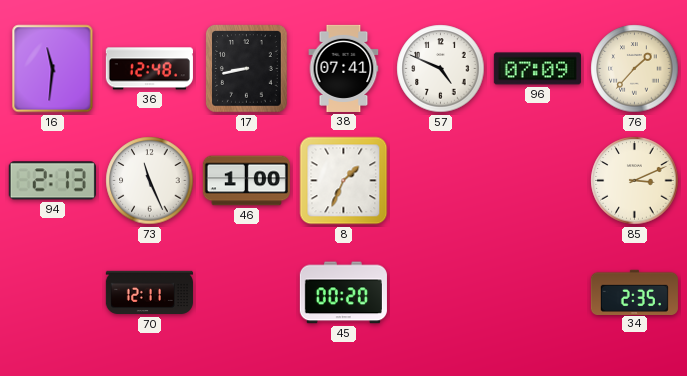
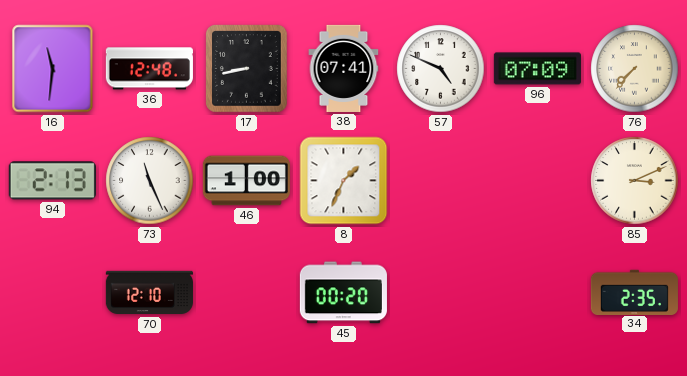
76: 1:37 -> 7:37
70: 12:11 -> 12:10
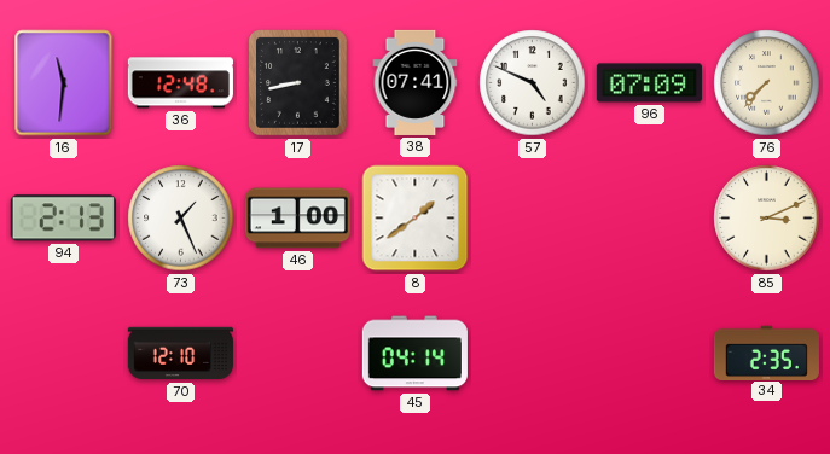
73: 11:26 -> 1:26
8: 1:34 -> 1:39
45: 00:20 -> 04:14
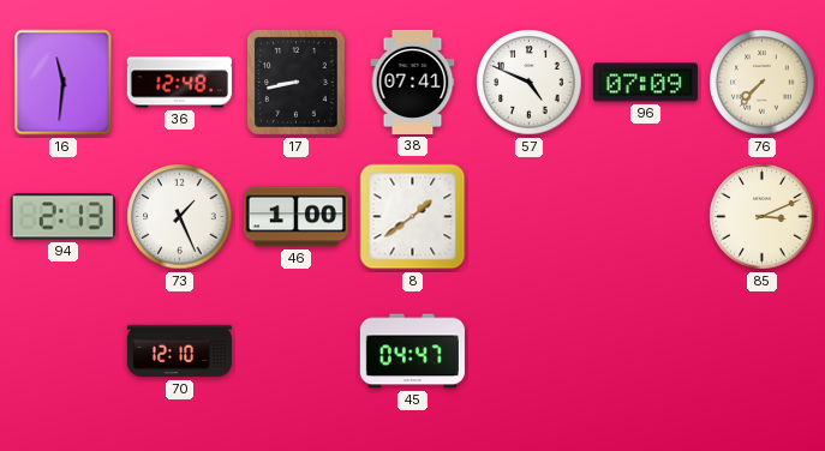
45: 04:14 -> 04:47
34: 2:35 -> none
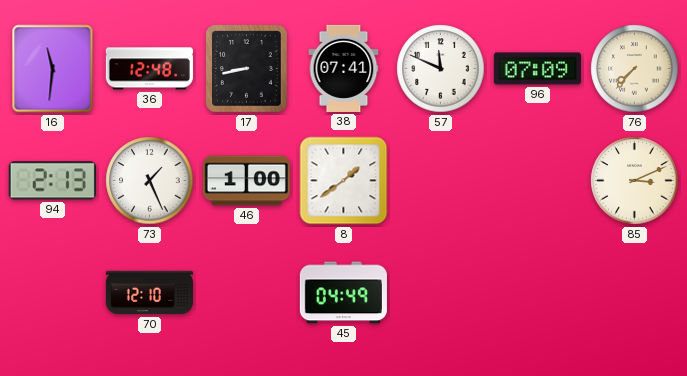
57: 4:49 -> 11:49
45: 04:47 -> 04:49
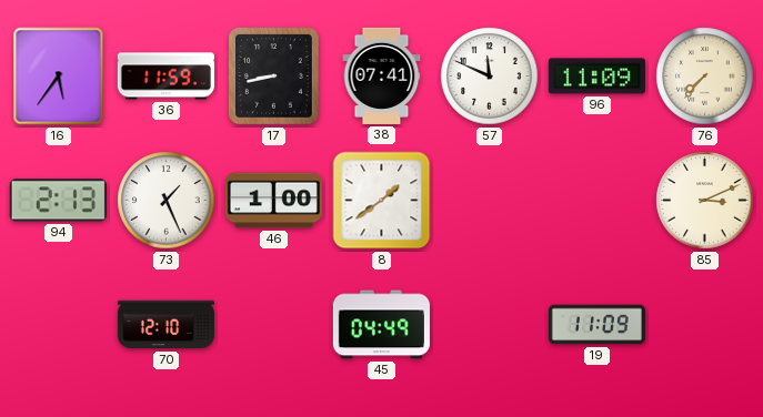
16: 11:31 -> 5:36
36: 12:48 -> 11:59
96: 07:09 -> 11:09
19: none -> 11:09
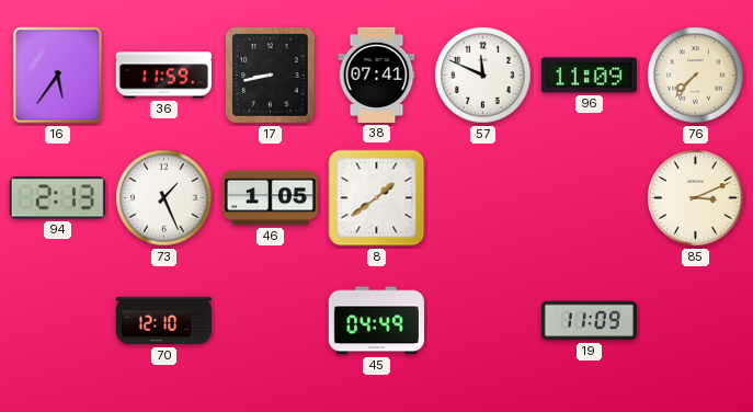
46: 1:00 -> 1:05
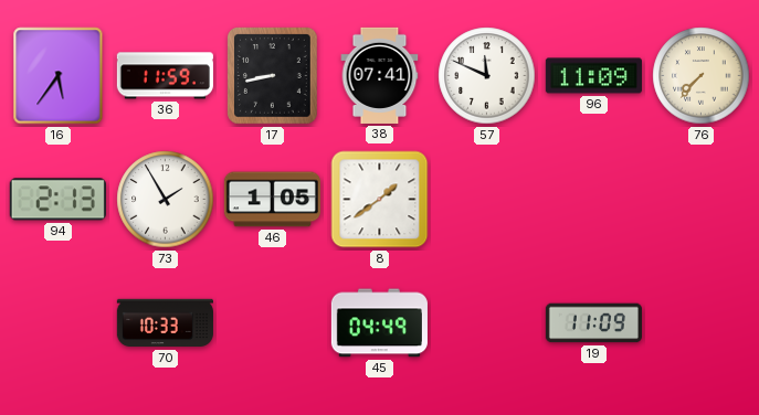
73: 1:26 -> 1:55
85: 3:11 -> none
70: 12:10 -> 10:33
